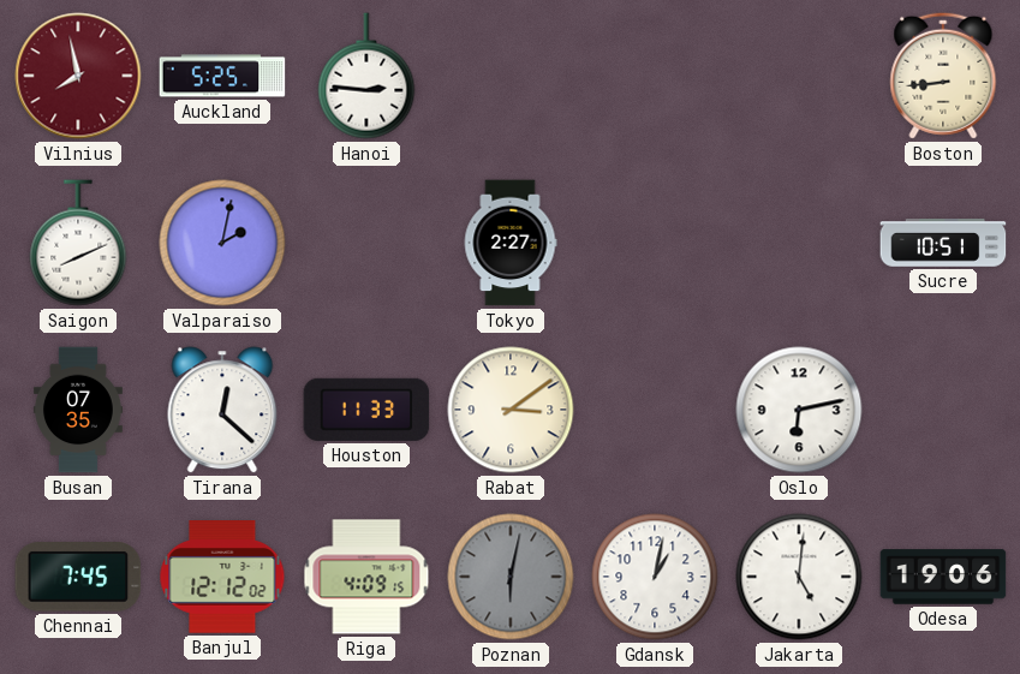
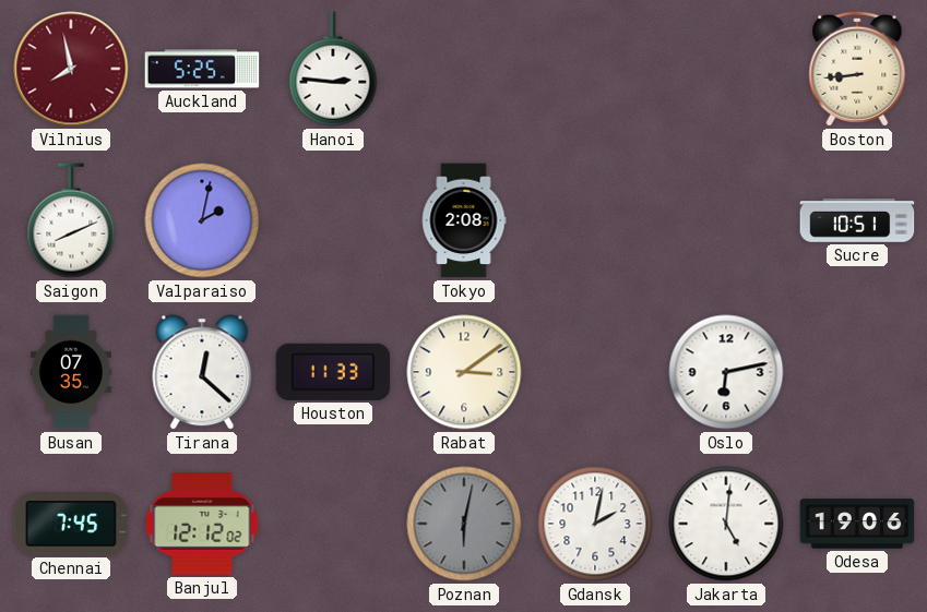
Tokyo: 2:27 -> 2:08
Riga: 4:09 -> none
Gdansk: 1:02 -> 2:02
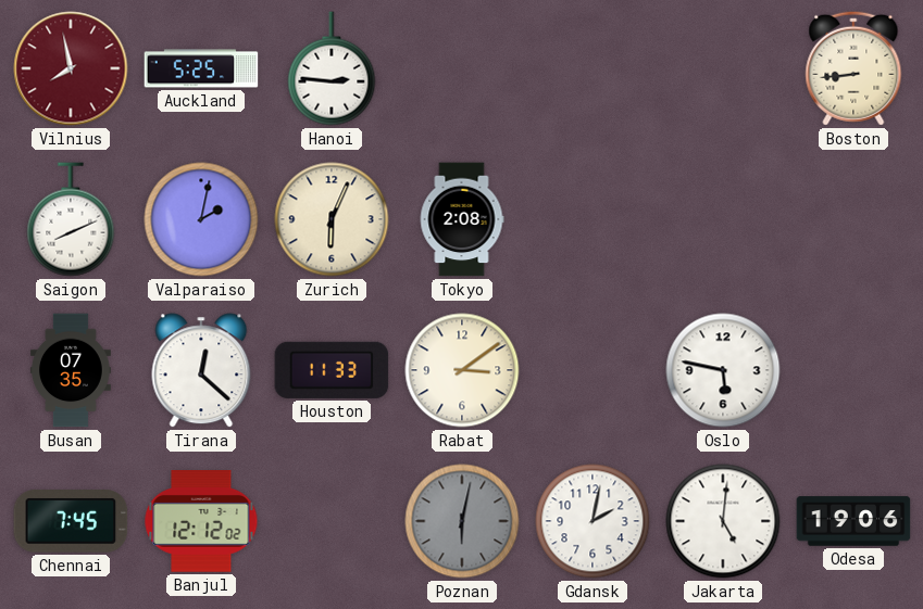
Zurich: none -> 6:04
Sucre: 10:51 -> none
Oslo: 6:13 -> 5:47
